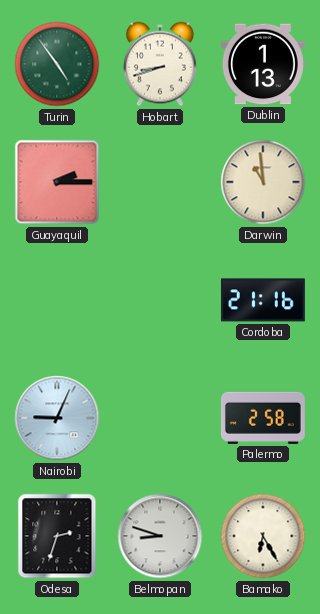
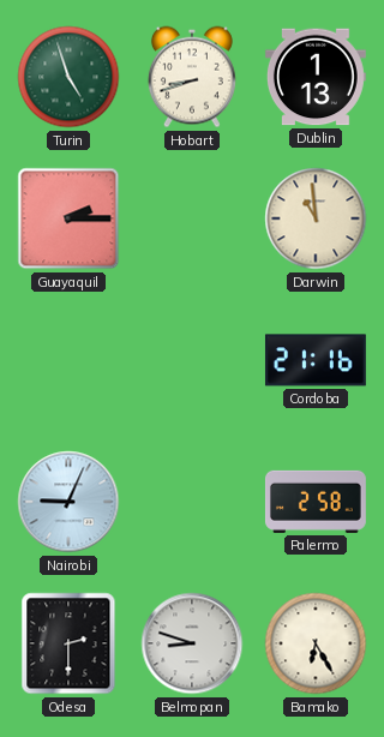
Turin: 4:54 -> 4:57
Odesa: 2:33 -> 2:30
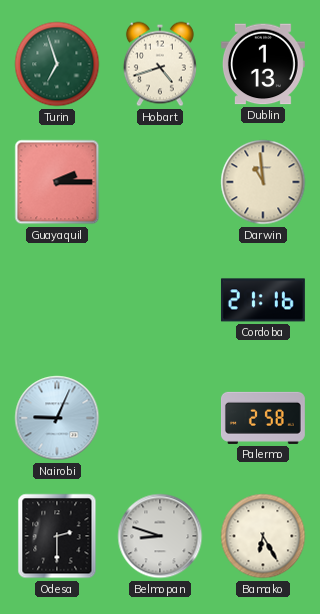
Turin: 4:57 -> 6:57
Hobart: 8:42 -> 4:42
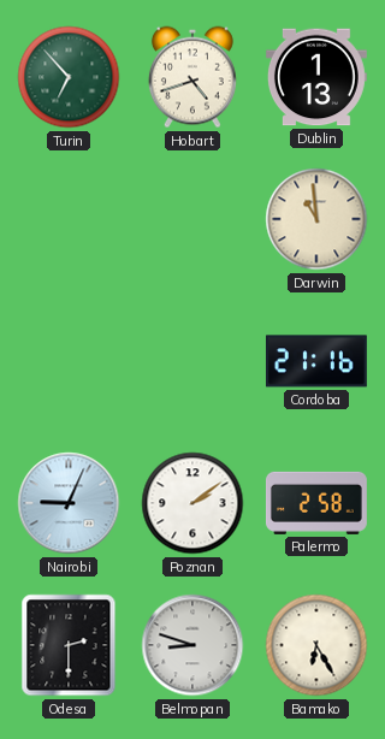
Turin: 6:57 -> 6:53
Guayaquil: 2:15 -> none
Poznan: none -> 2:09
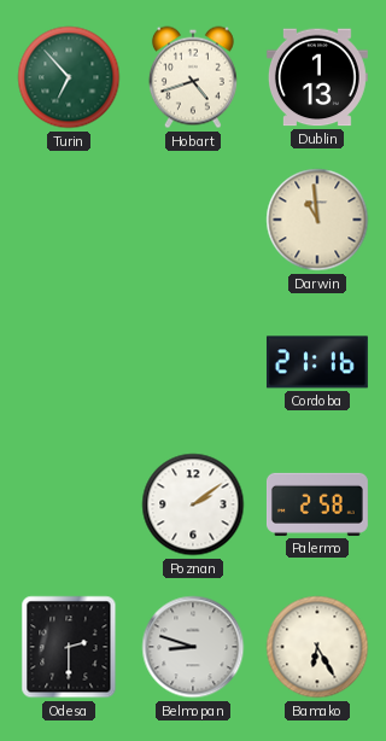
Nairobi: 9:04 -> none
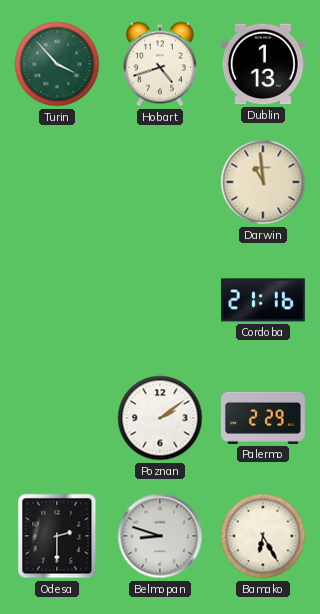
Turin: 6:53 -> 3:53
Palermo: 2:58 -> 2:29
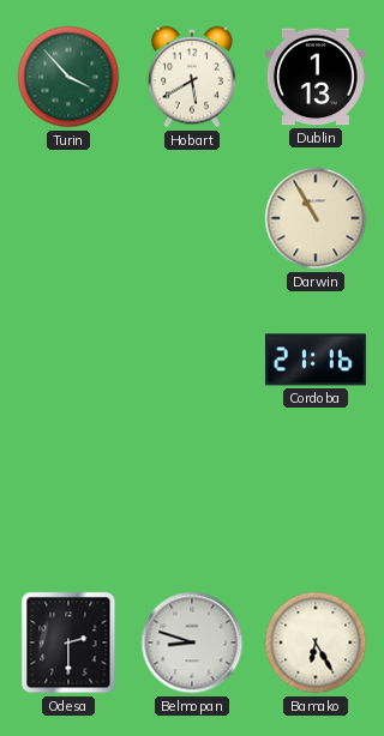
Hobart: 4:42 -> 5:40
Darwin: 10:59 -> 10:55
Poznan: 2:09 -> none
Palermo: 2:29 -> none
